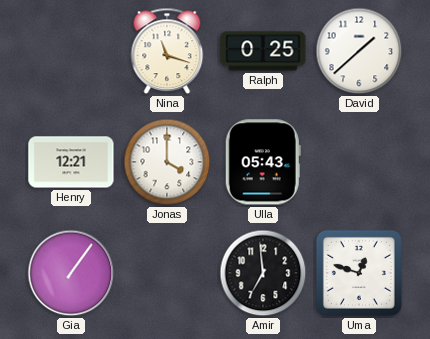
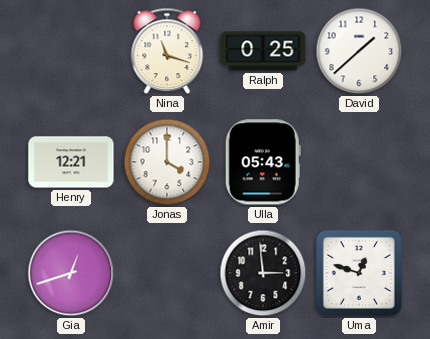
Gia: 1:06 -> 12:42
Amir: 6:59 -> 2:59
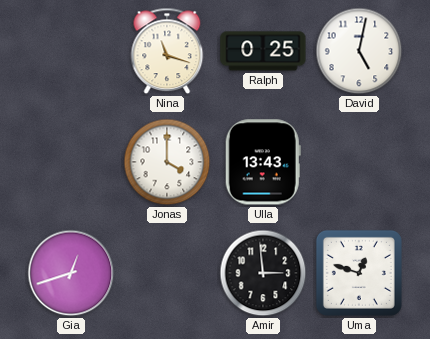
David: 1:38 -> 5:02
Henry: 12:21 -> none
Ulla: 05:43 -> 13:43
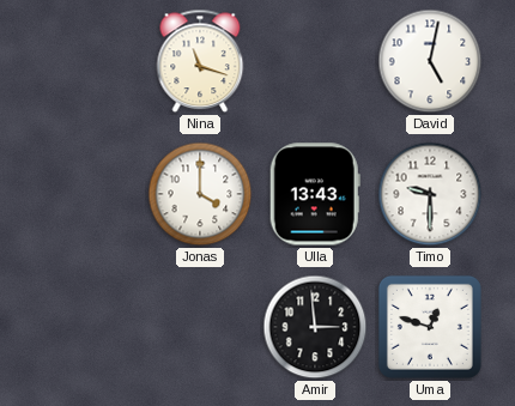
Ralph: 0:25 -> none
Timo: none -> 9:30
Gia: 12:42 -> none
